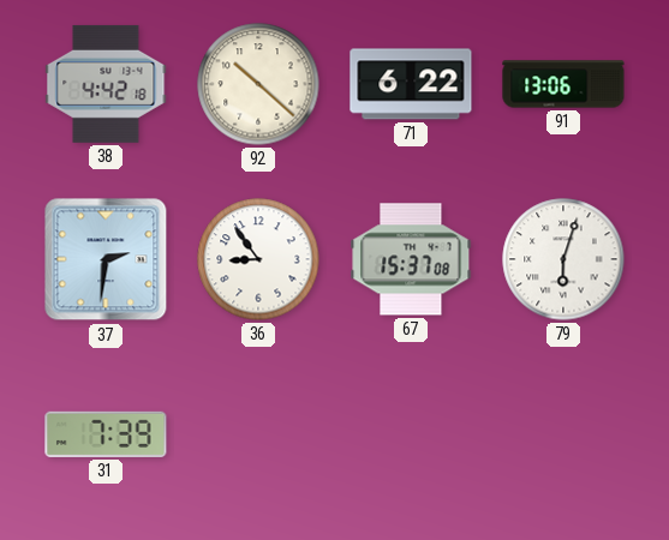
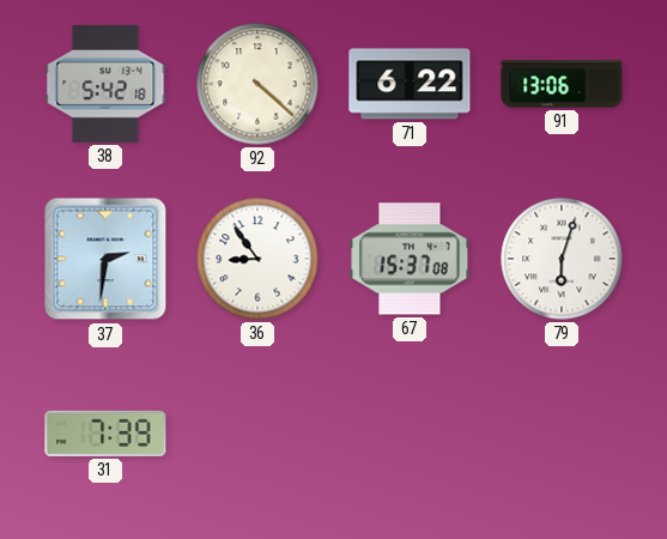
38: 4:42 -> 5:42
92: 10:22 -> 4:22
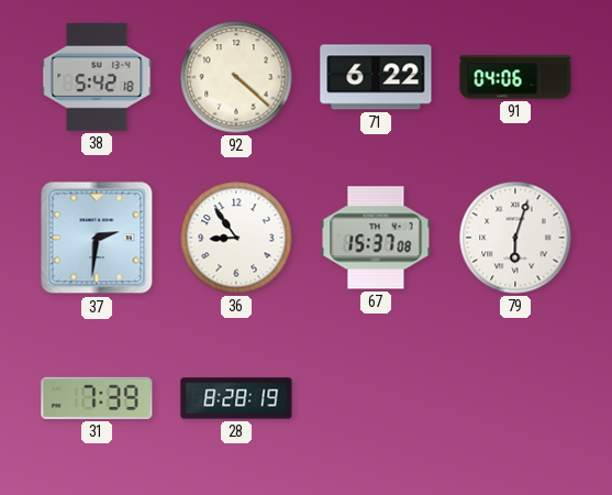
91: 13:06 -> 04:06
28: none -> 8:28
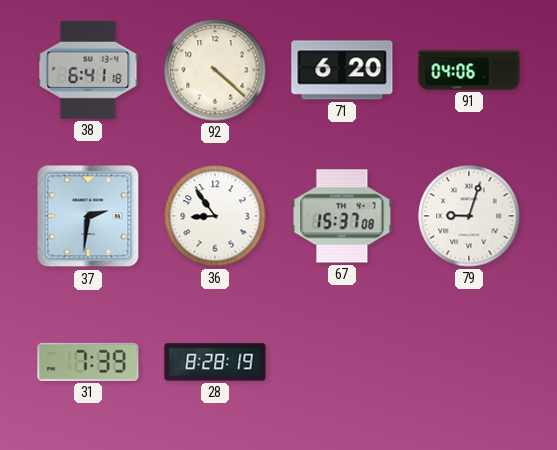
38: 5:42 -> 6:41
71: 6:22 -> 6:20
79: 6:03 -> 9:03
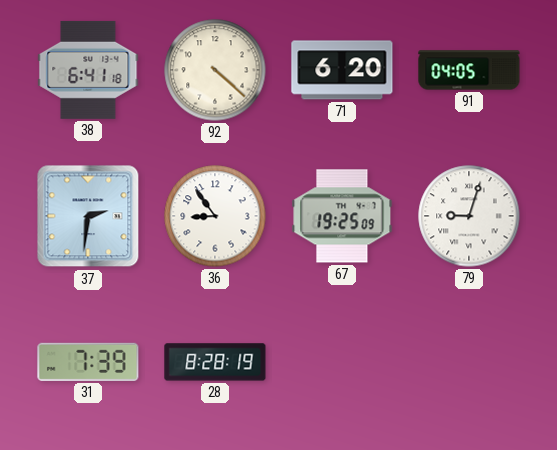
91: 04:06 -> 04:05
67: 15:37 -> 19:25
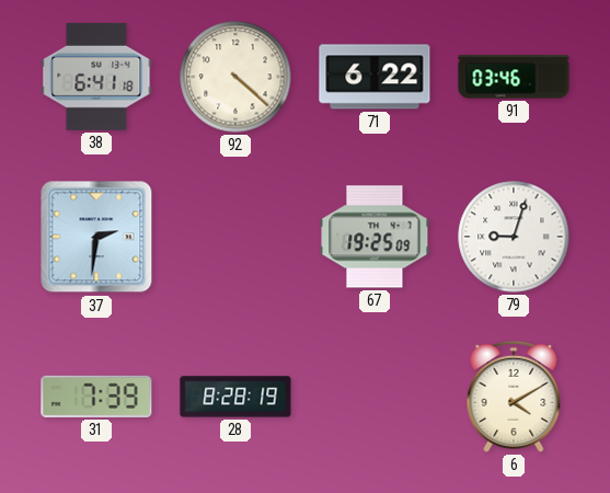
71: 6:20 -> 6:22
91: 04:05 -> 03:46
36: 8:54 -> none
6: none -> 4:10
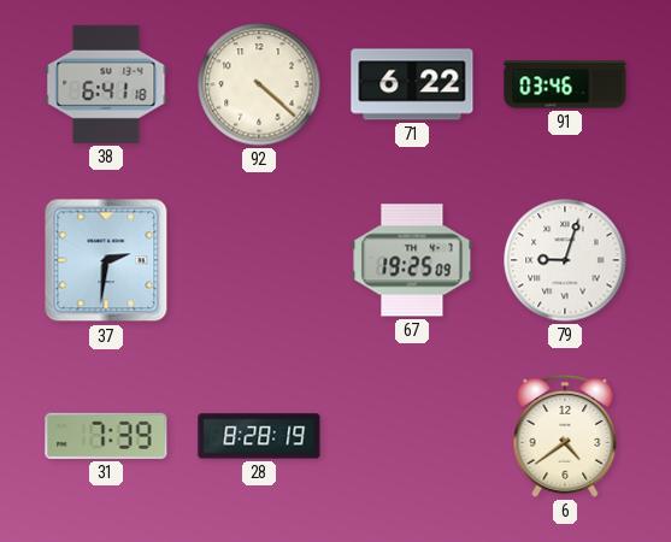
6: 4:10 -> 4:39
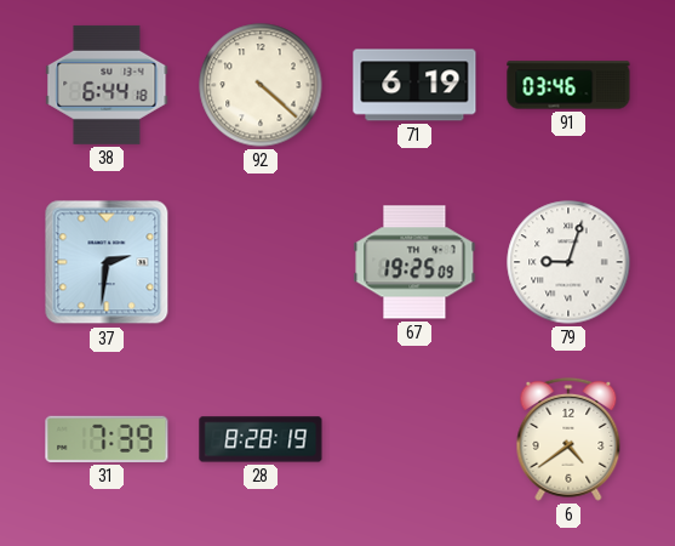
38: 6:41 -> 6:44
71: 6:22 -> 6:19
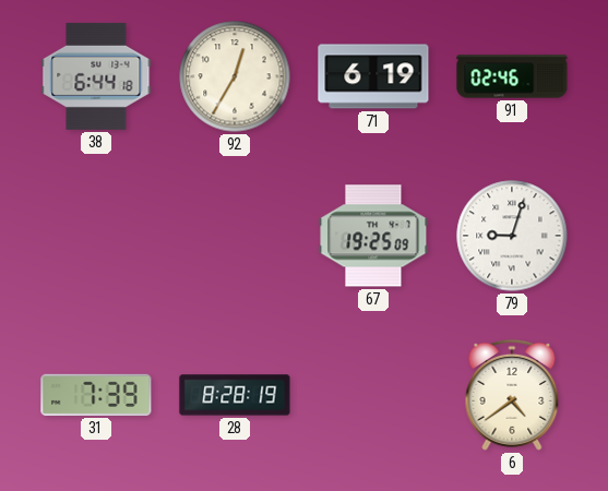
92: 4:22 -> 12:35
91: 03:46 -> 02:46
37: 2:31 -> none
